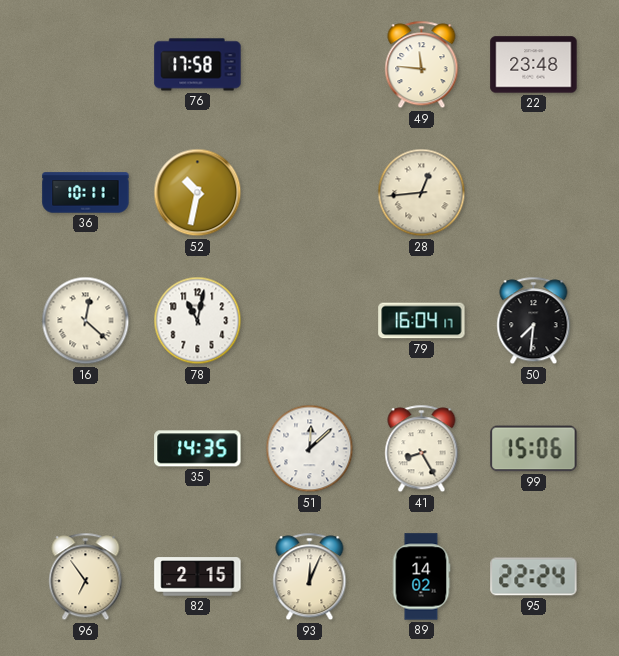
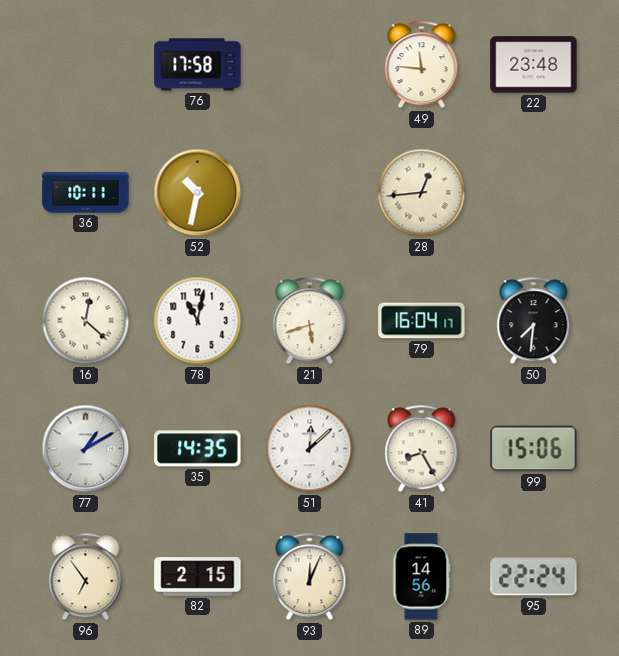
21: none -> 5:42
77: none -> 1:10
89: 14:02 -> 14:56
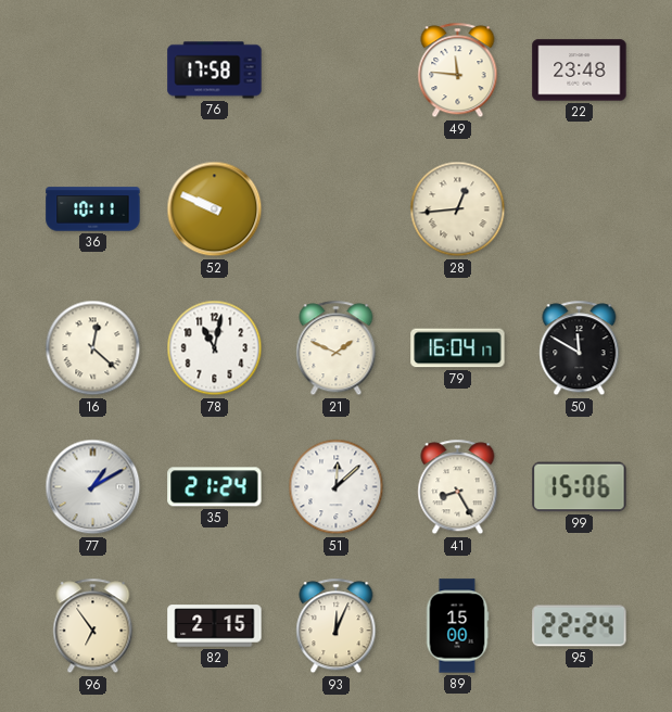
52: 10:32 -> 9:49
21: 5:42 -> 1:49
50: 7:31 -> 11:50
35: 14:35 -> 21:24
89: 14:56 -> 15:00
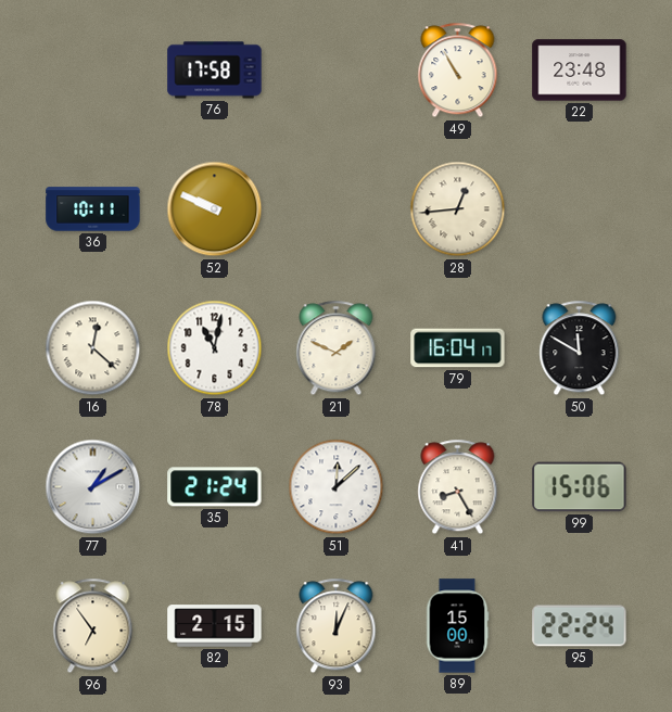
49: 11:46 -> 10:55
